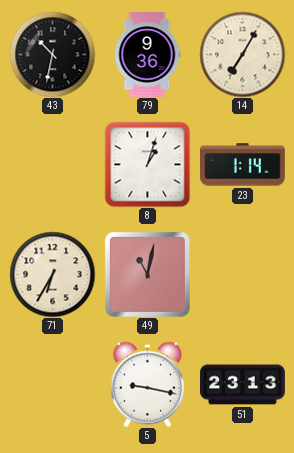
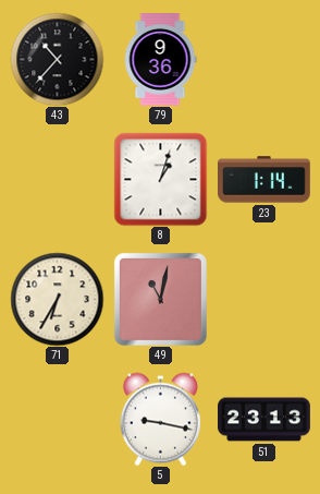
43: 10:32 -> 10:37
14: 7:05 -> none
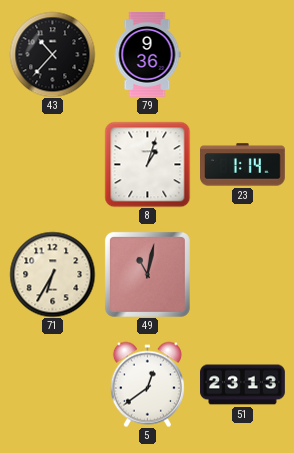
5: 9:17 -> 12:39
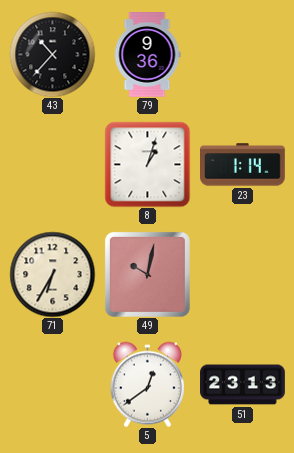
49: 11:02 -> 10:02
